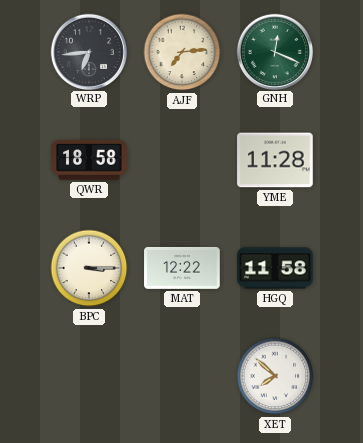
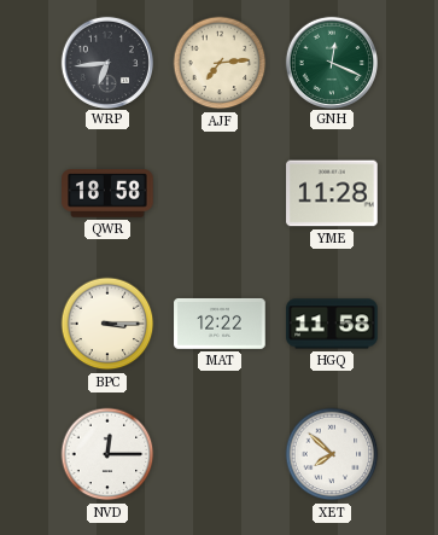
NVD: none -> 12:15
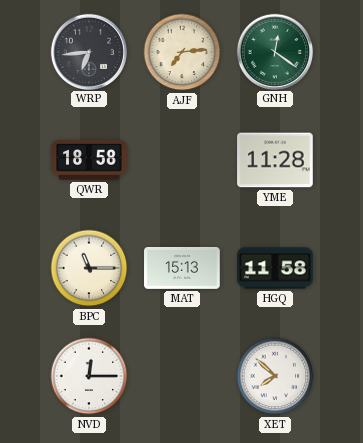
GNH: 12:19 -> 12:21
BPC: 3:15 -> 11:15
MAT: 12:22 -> 15:13
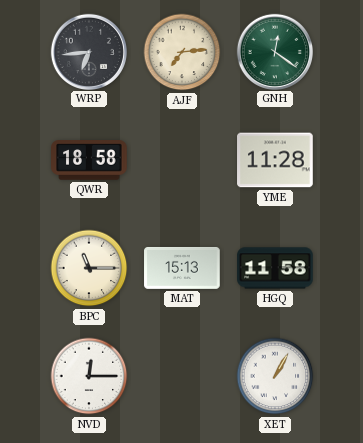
XET: 7:52 -> 1:05
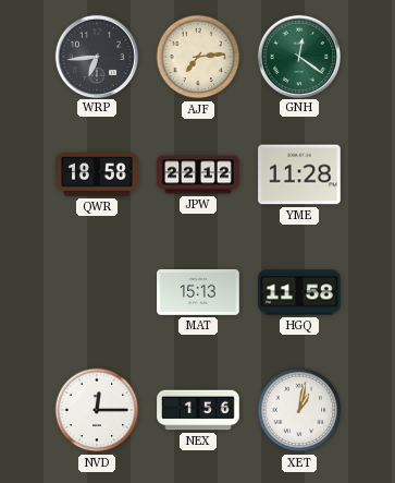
JPW: none -> 22:12
BPC: 11:15 -> none
NEX: none -> 1:56
XET: 1:05 -> 1:02
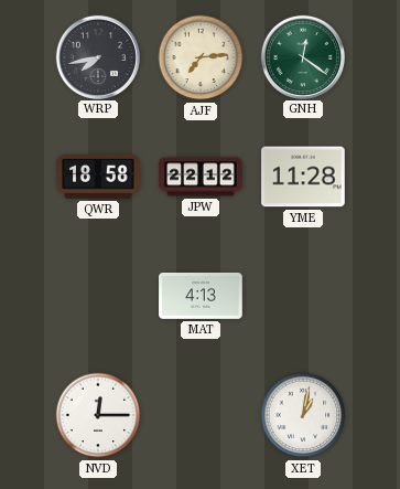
WRP: 6:44 -> 7:43
MAT: 15:13 -> 4:13
HGQ: 11:58 -> none
NEX: 1:56 -> none
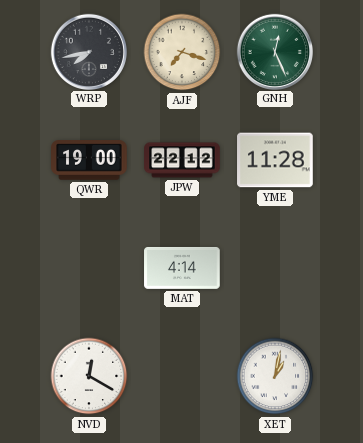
AJF: 7:14 -> 7:18
GNH: 12:21 -> 12:26
QWR: 18:58 -> 19:00
MAT: 4:13 -> 4:14
NVD: 12:15 -> 12:20
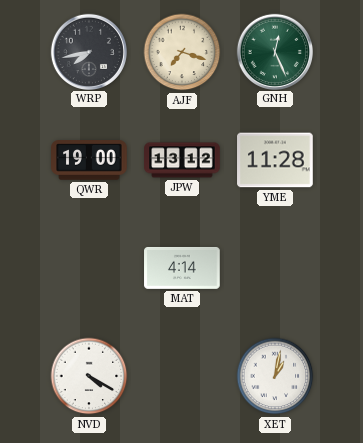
JPW: 22:12 -> 13:12
NVD: 12:20 -> 4:20
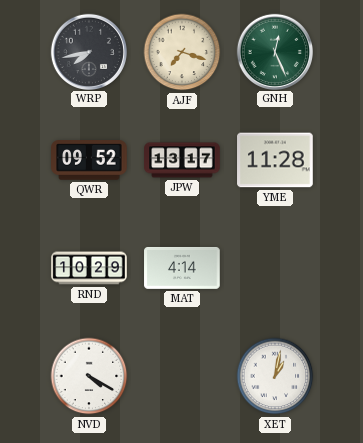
QWR: 19:00 -> 09:52
JPW: 13:12 -> 13:17
RND: none -> 10:29
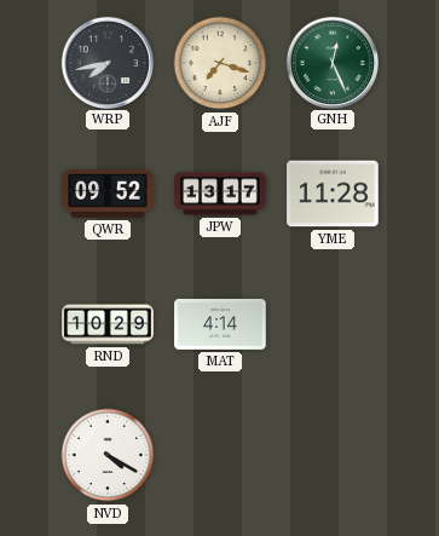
XET: 1:02 -> none
